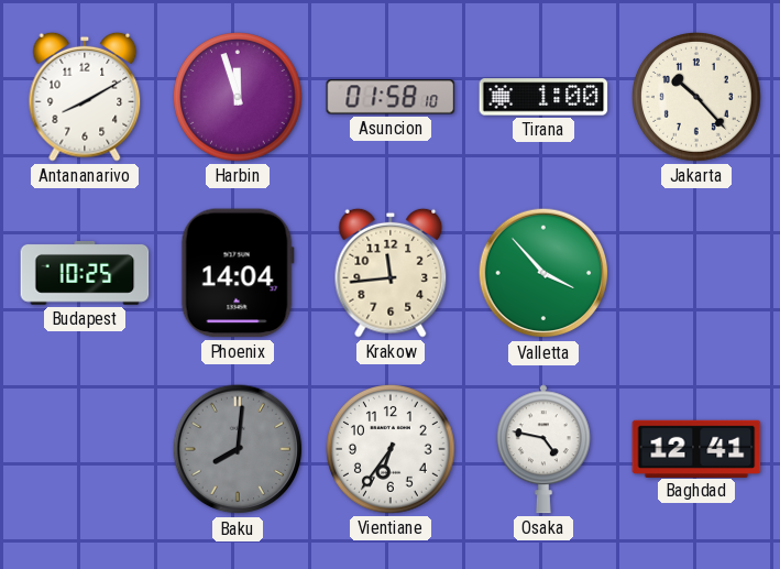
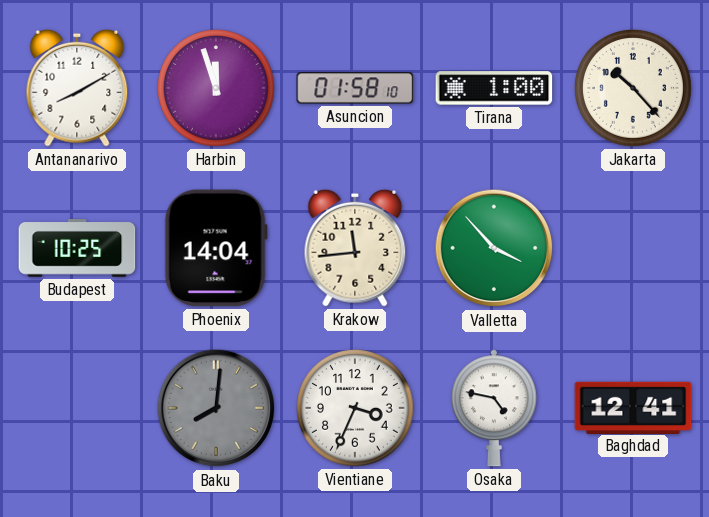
Vientiane: 6:36 -> 3:34
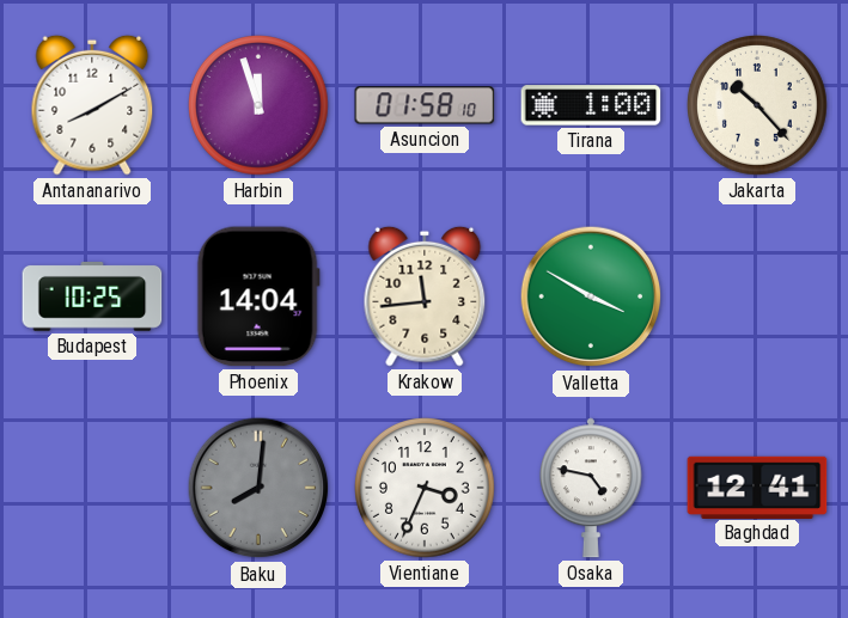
Valletta: 3:53 -> 3:50
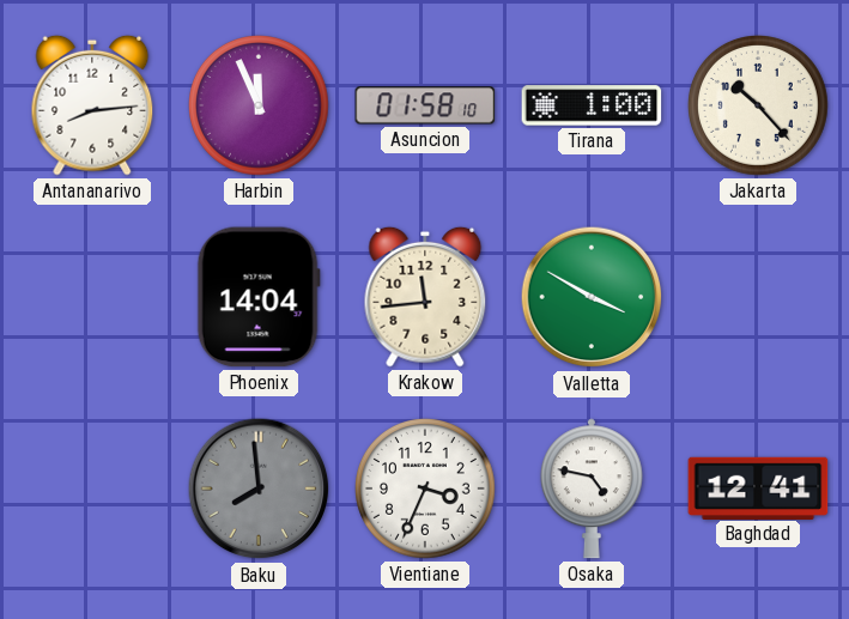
Antananarivo: 8:10 -> 8:14
Harbin: 11:57 -> 11:56
Budapest: 10:25 -> none
Baku: 8:01 -> 7:59
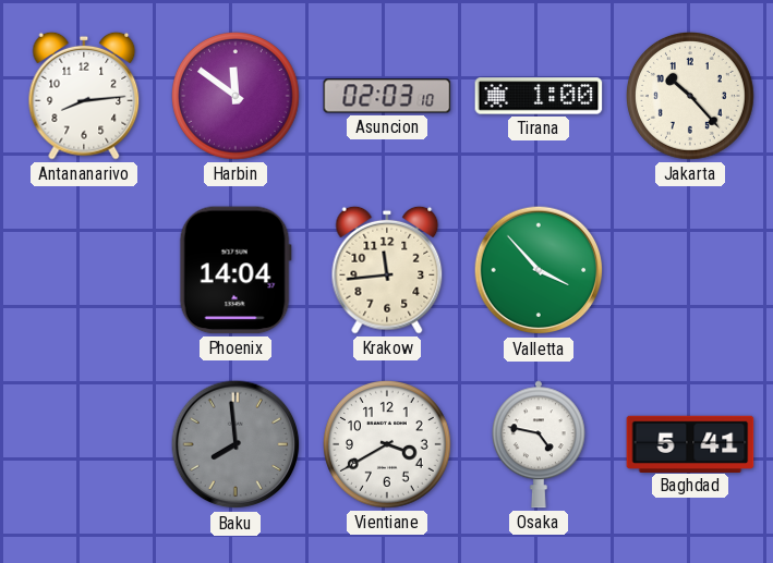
Harbin: 11:56 -> 11:51
Asuncion: 01:58 -> 02:03
Valletta: 3:50 -> 3:53
Vientiane: 3:34 -> 3:40
Baghdad: 12:41 -> 5:41
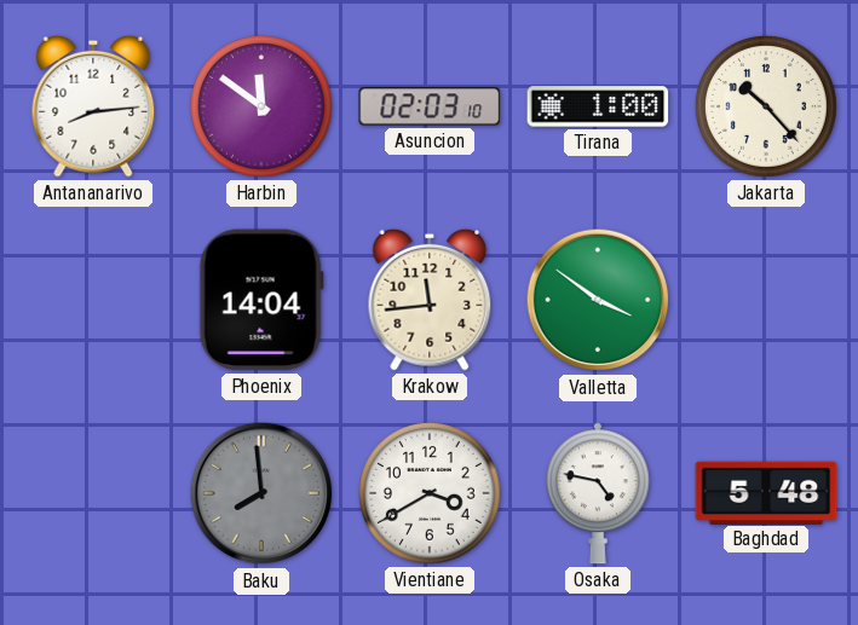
Valletta: 3:53 -> 3:51
Baghdad: 5:41 -> 5:48
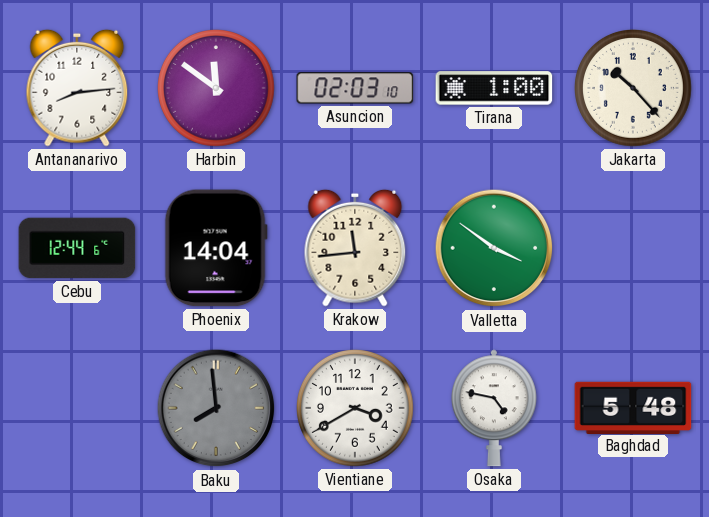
Cebu: none -> 12:44
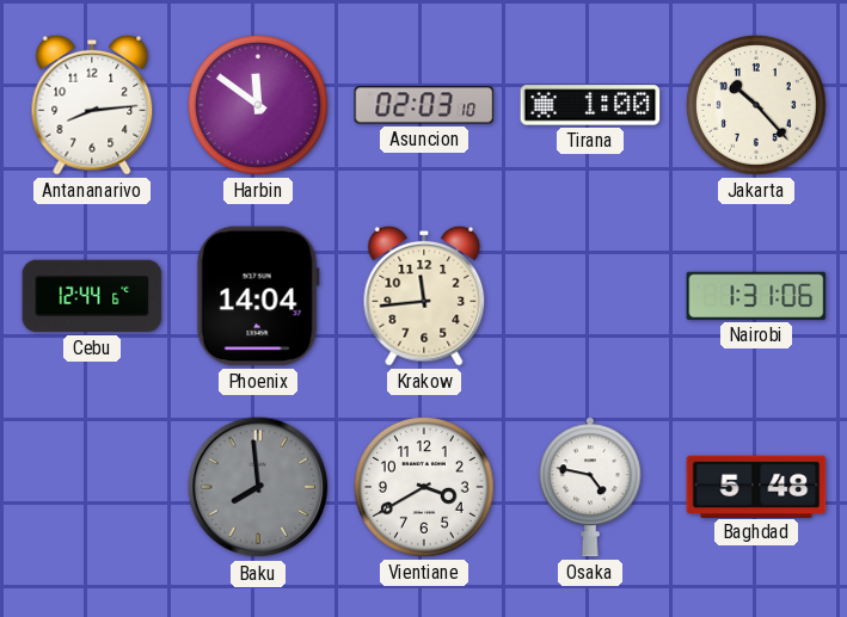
Valletta: 3:51 -> none
Nairobi: none -> 1:31
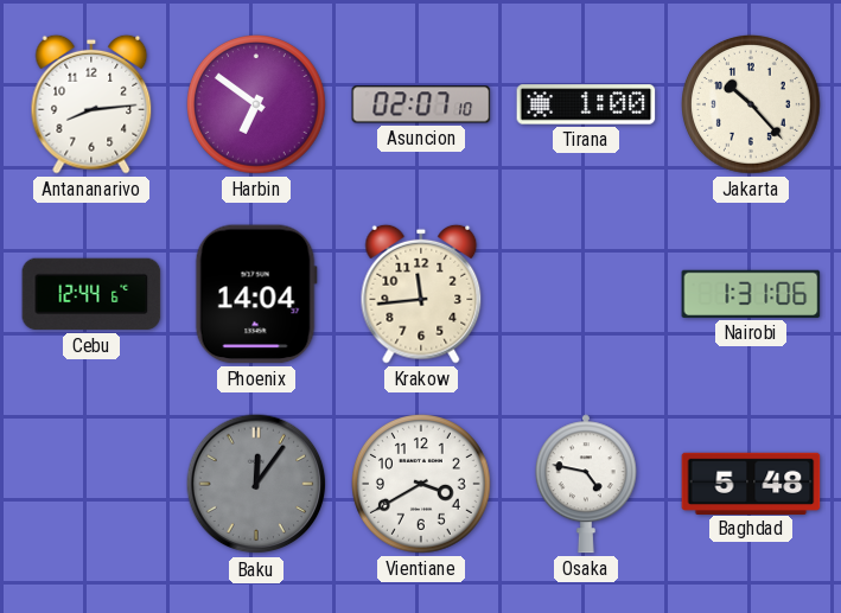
Harbin: 11:51 -> 6:51
Asuncion: 02:03 -> 02:07
Baku: 7:59 -> 12:06
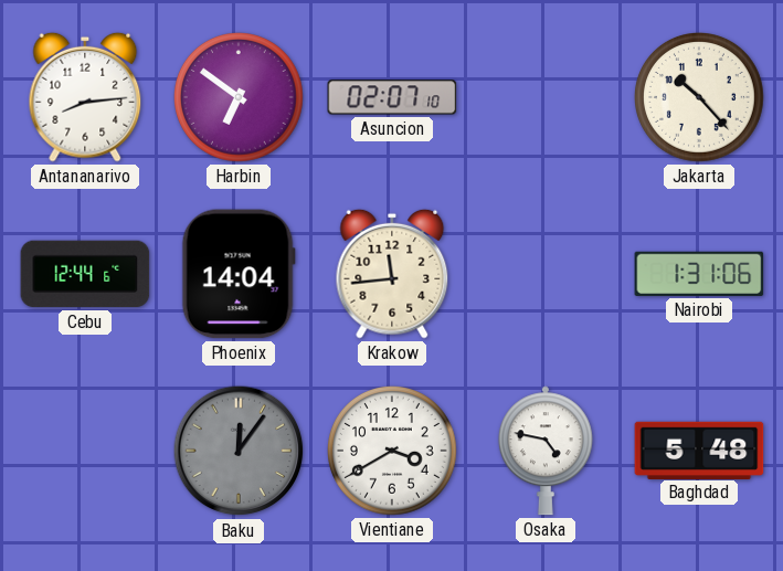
Tirana: 1:00 -> none
